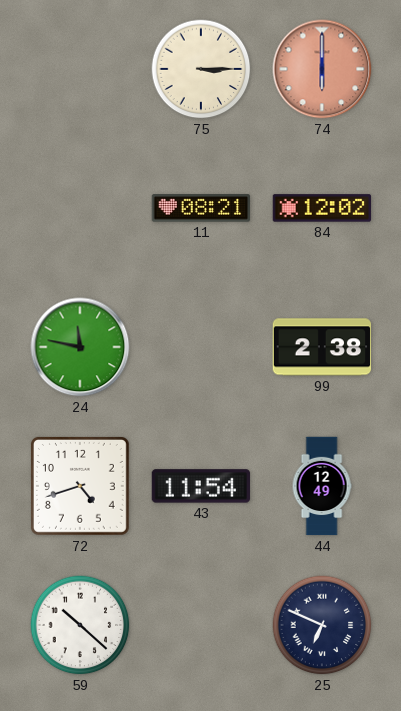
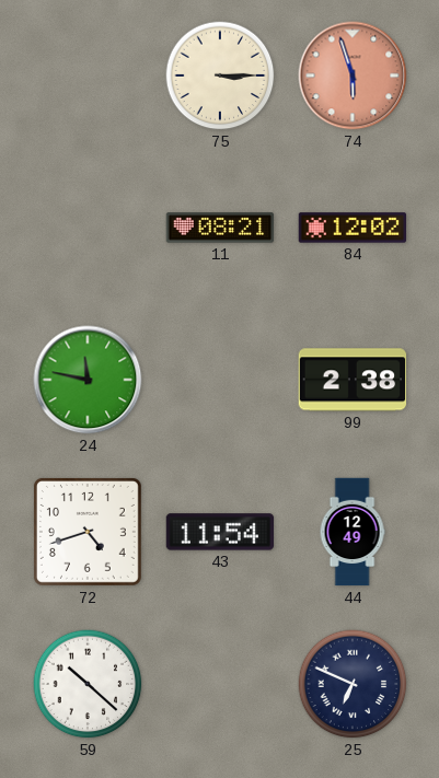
74: 6:00 -> 5:57
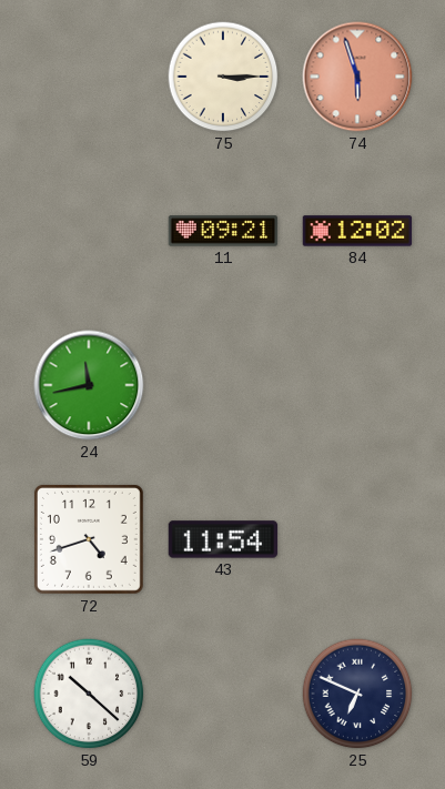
11: 08:21 -> 09:21
24: 11:47 -> 11:43
99: 2:38 -> none
44: 12:49 -> none
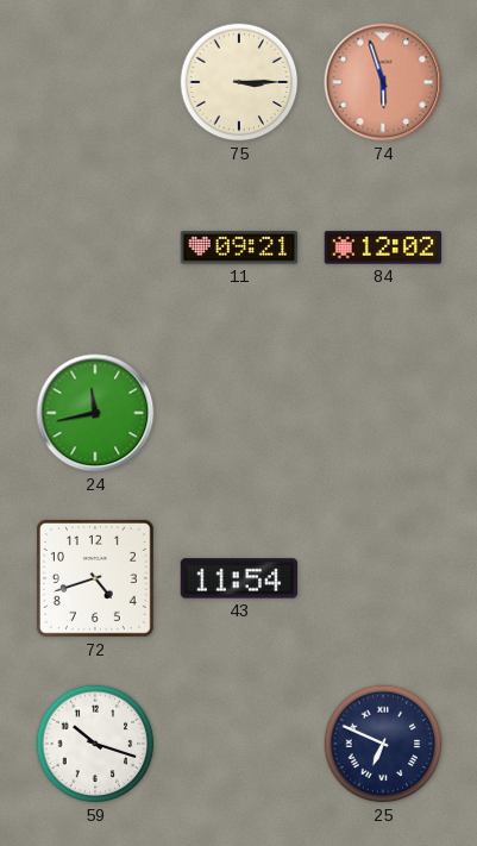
59: 10:22 -> 10:18
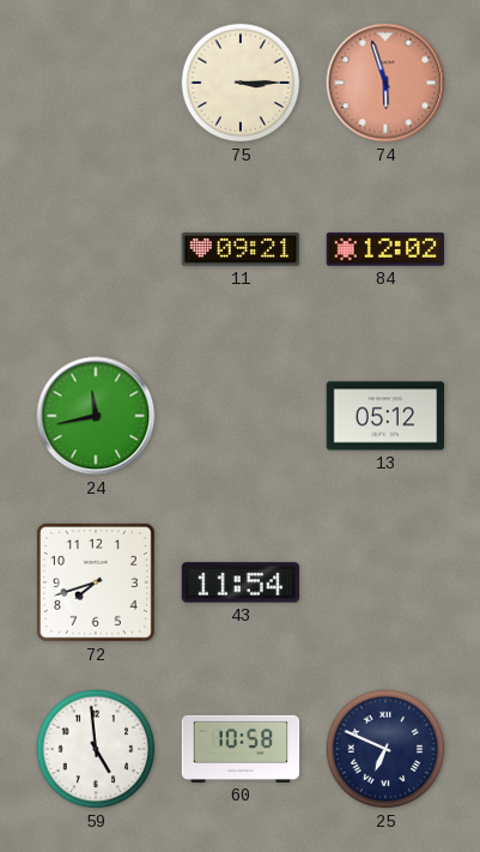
13: none -> 05:12
72: 4:42 -> 7:42
59: 10:18 -> 4:59
60: none -> 10:58
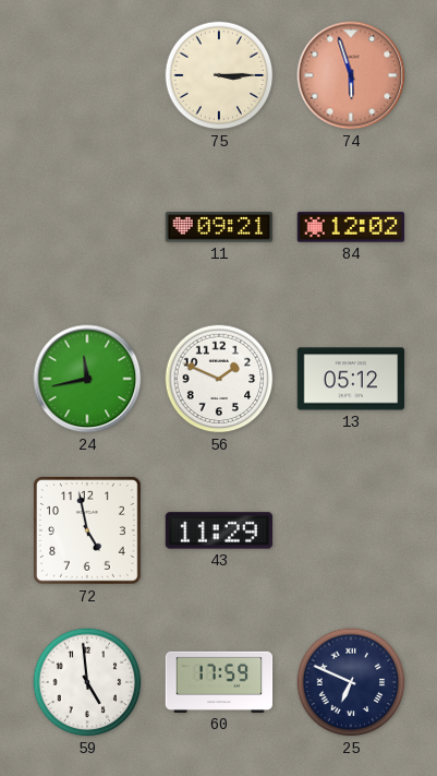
56: none -> 1:49
72: 7:42 -> 4:58
43: 11:54 -> 11:29
60: 10:58 -> 17:59
